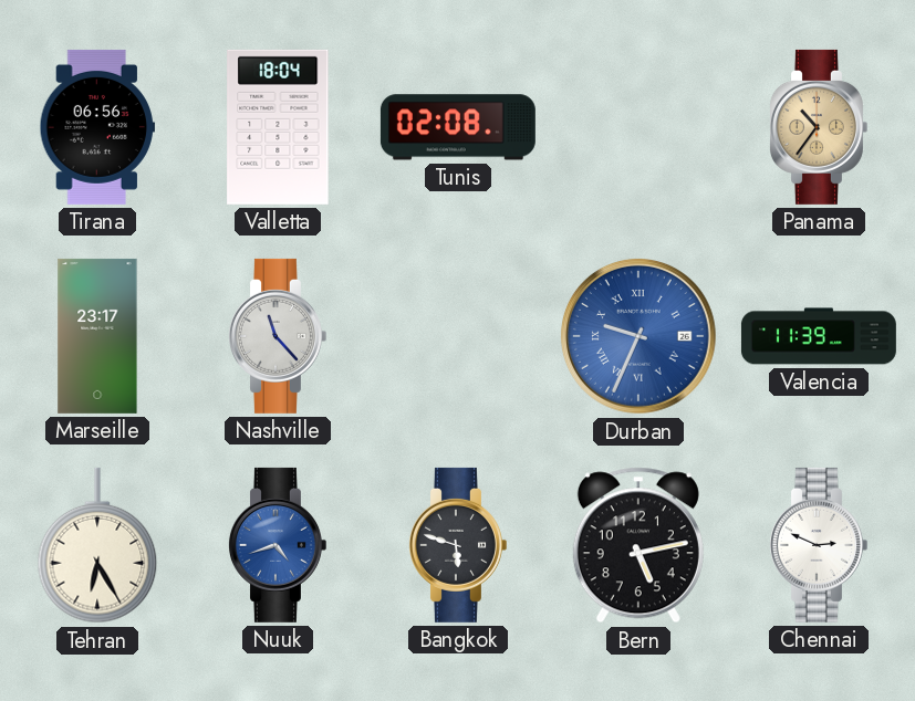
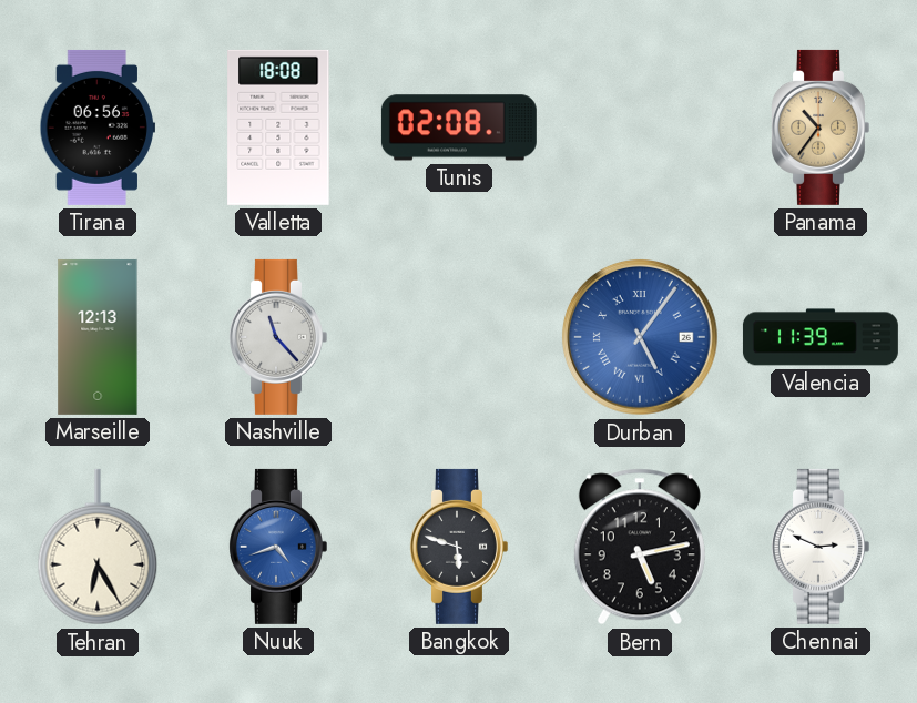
Valletta: 18:04 -> 18:08
Marseille: 23:17 -> 12:13
Durban: 9:34 -> 5:06
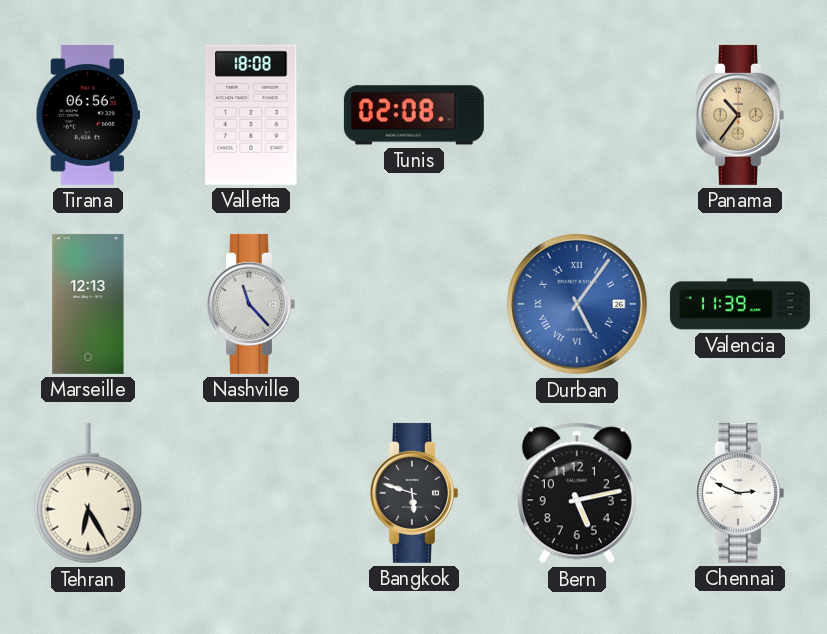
Nuuk: 4:42 -> none
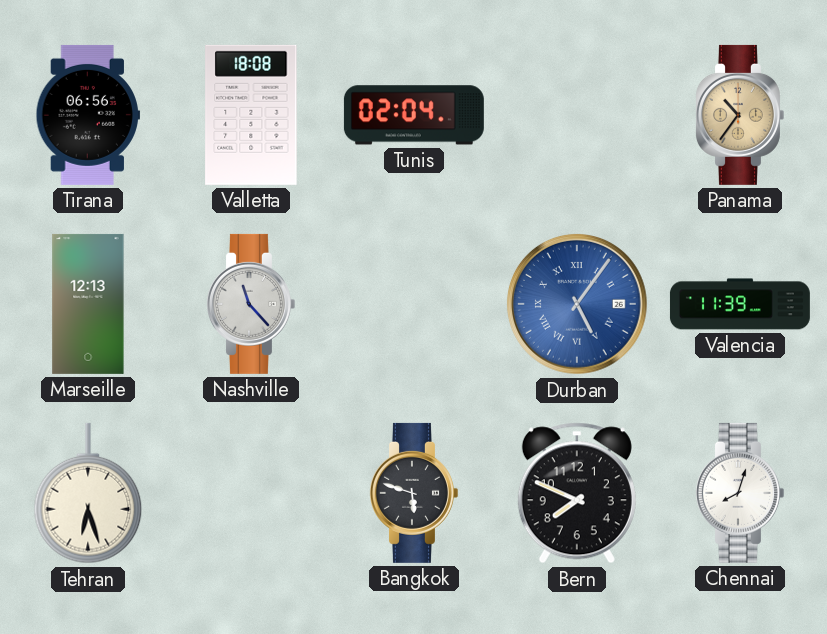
Tunis: 02:08 -> 02:04
Tehran: 6:25 -> 6:27
Bern: 5:13 -> 7:49
Chennai: 2:49 -> 8:03
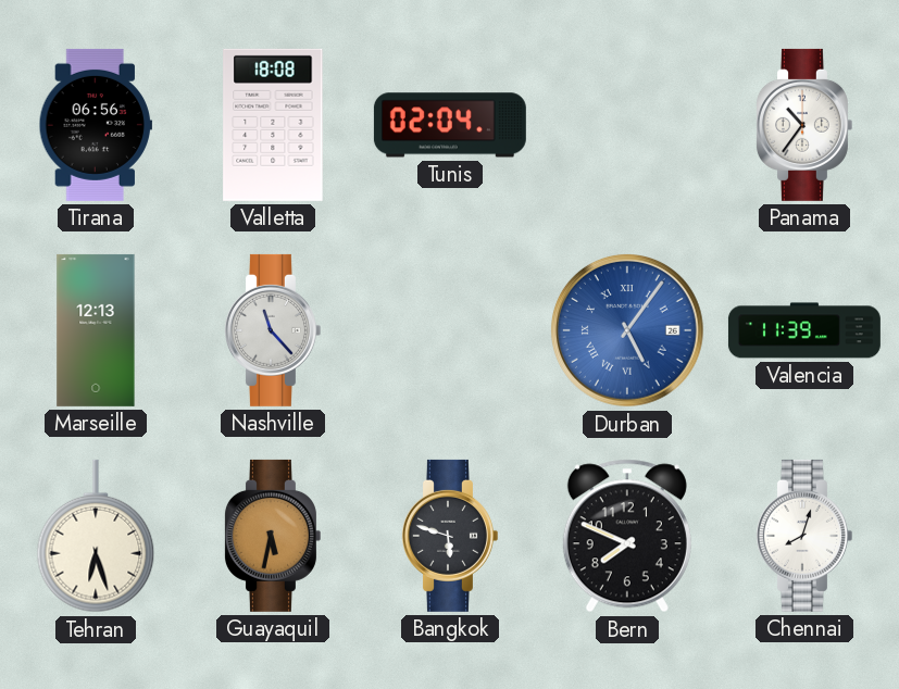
Panama dial: champagne -> white
Guayaquil: none -> 5:32
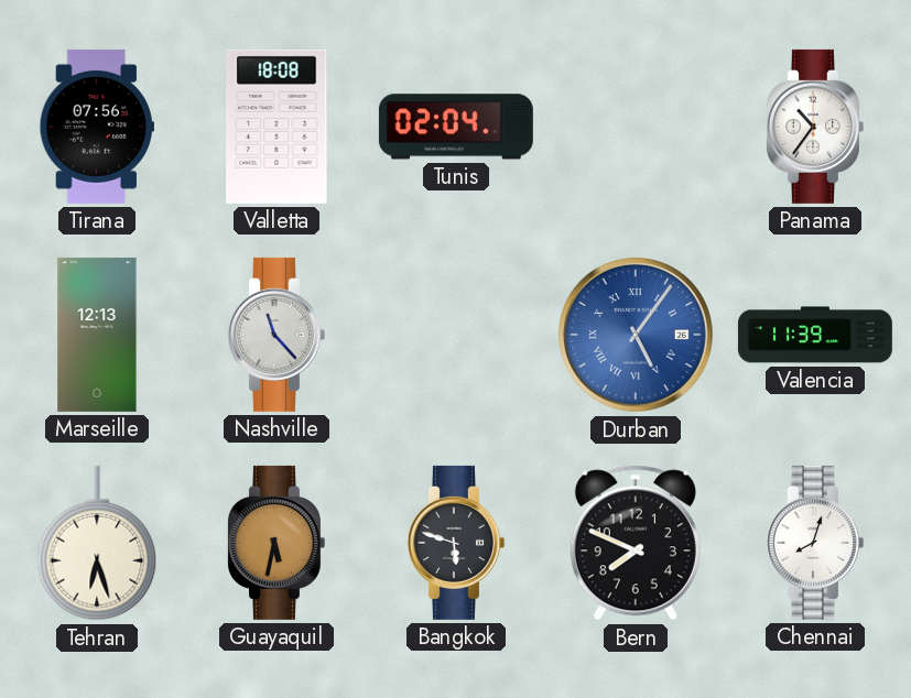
Tirana: 06:56 -> 07:56
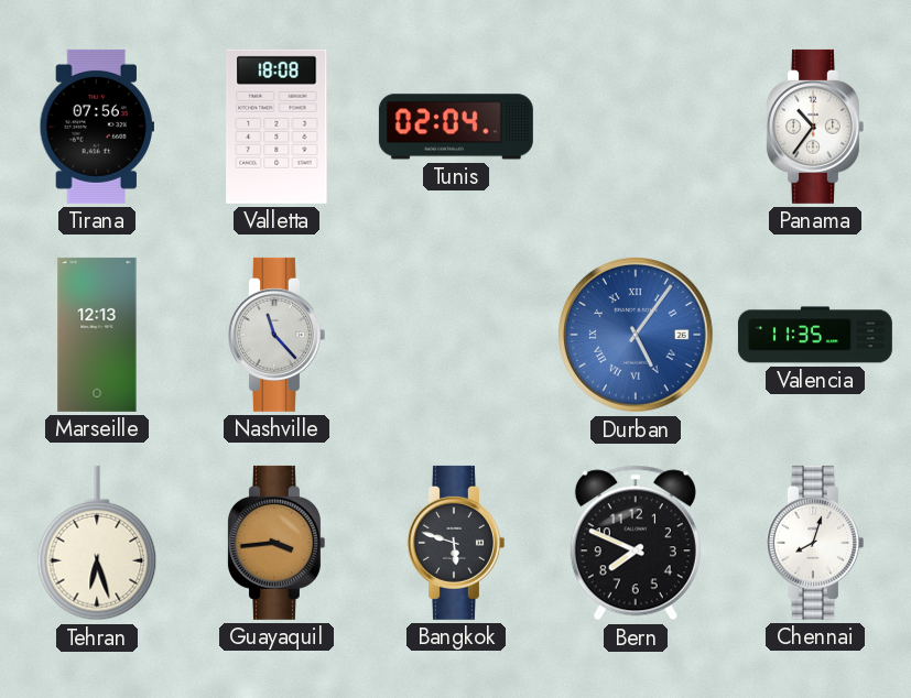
Valencia: 11:39 -> 11:35
Guayaquil: 5:32 -> 3:44
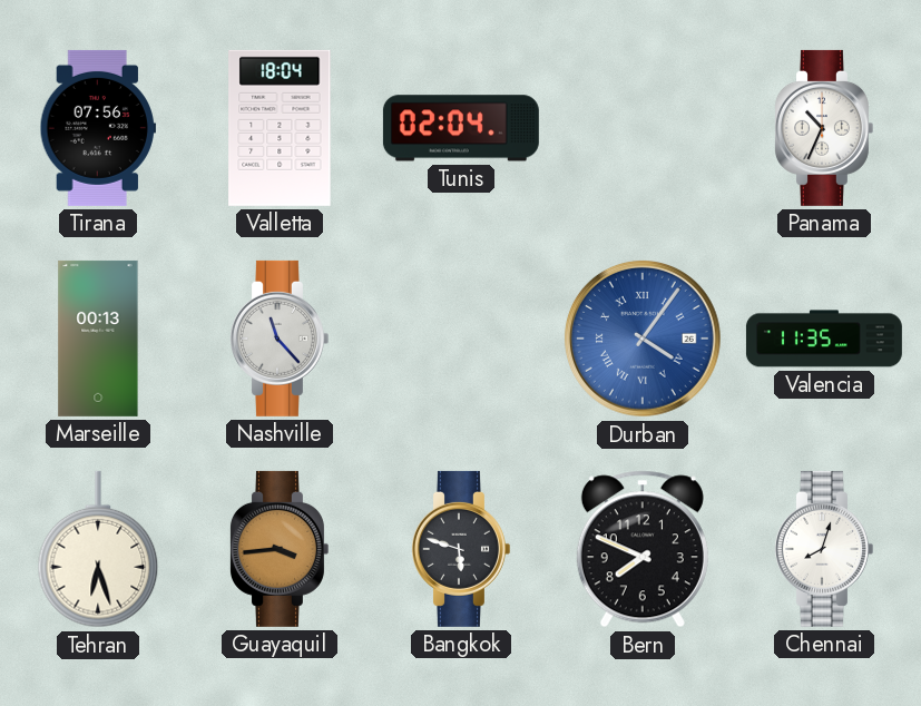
Valletta: 18:08 -> 18:04
Panama: 10:36 -> 10:34
Marseille: 12:13 -> 00:13
Durban: 5:06 -> 4:06
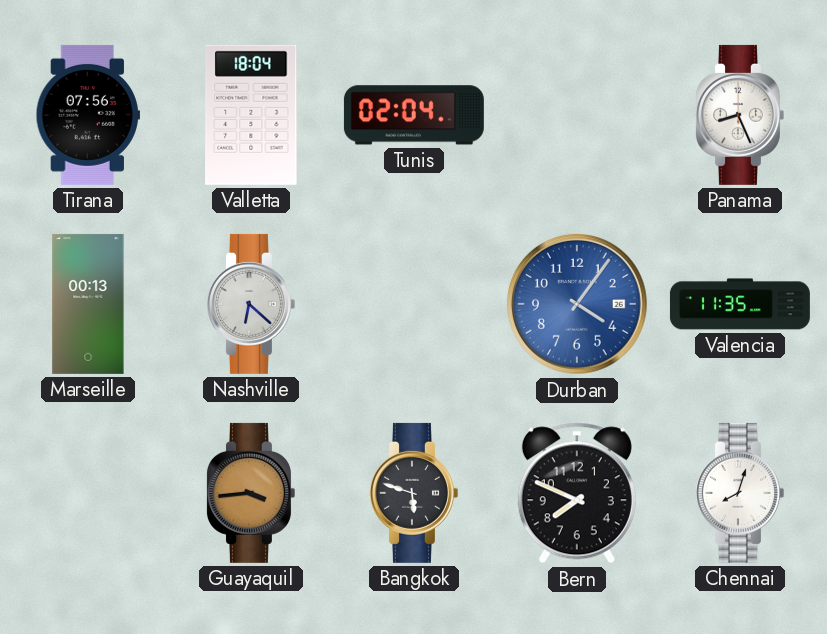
Panama: 10:34 -> 8:26
Nashville: 11:23 -> 6:22
Durban numerals: Roman -> Arabic
Tehran: 6:27 -> none
